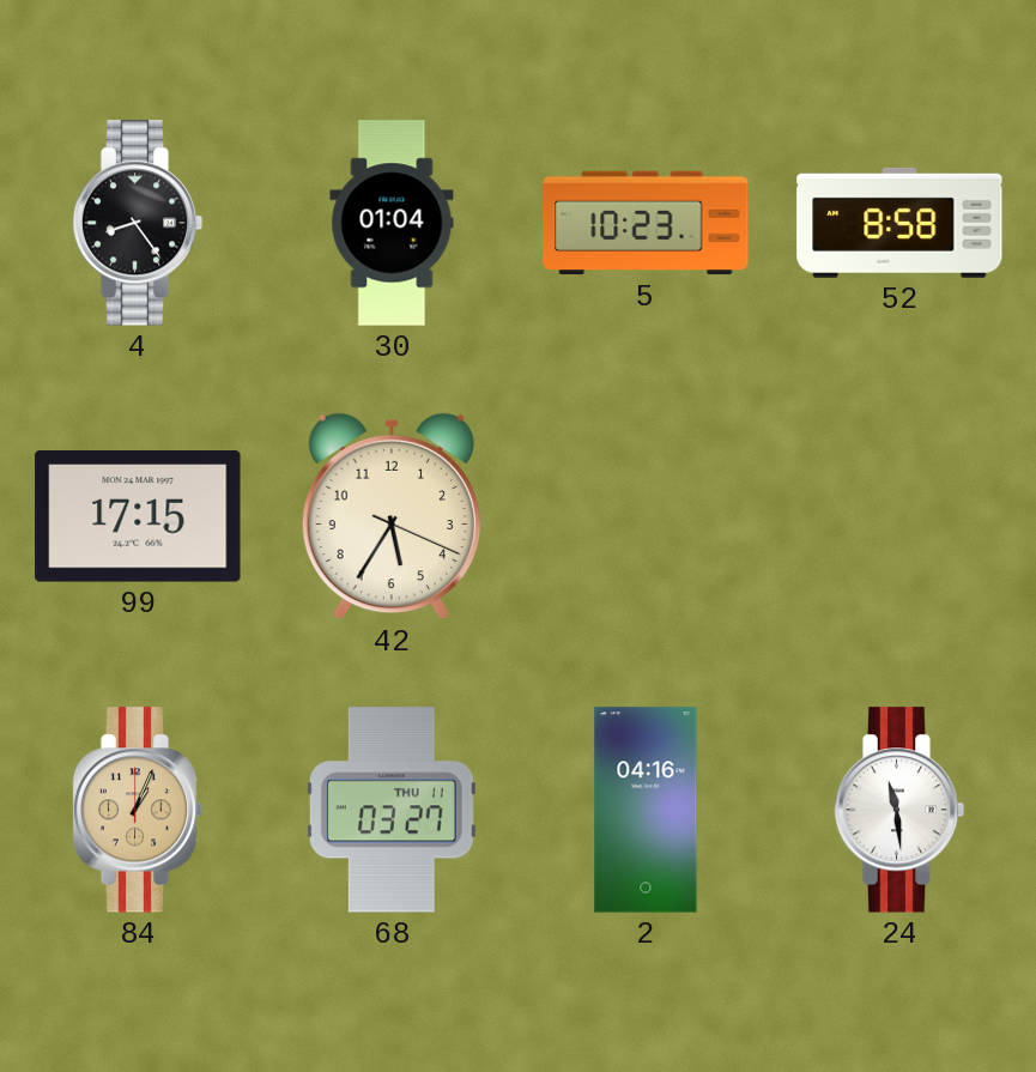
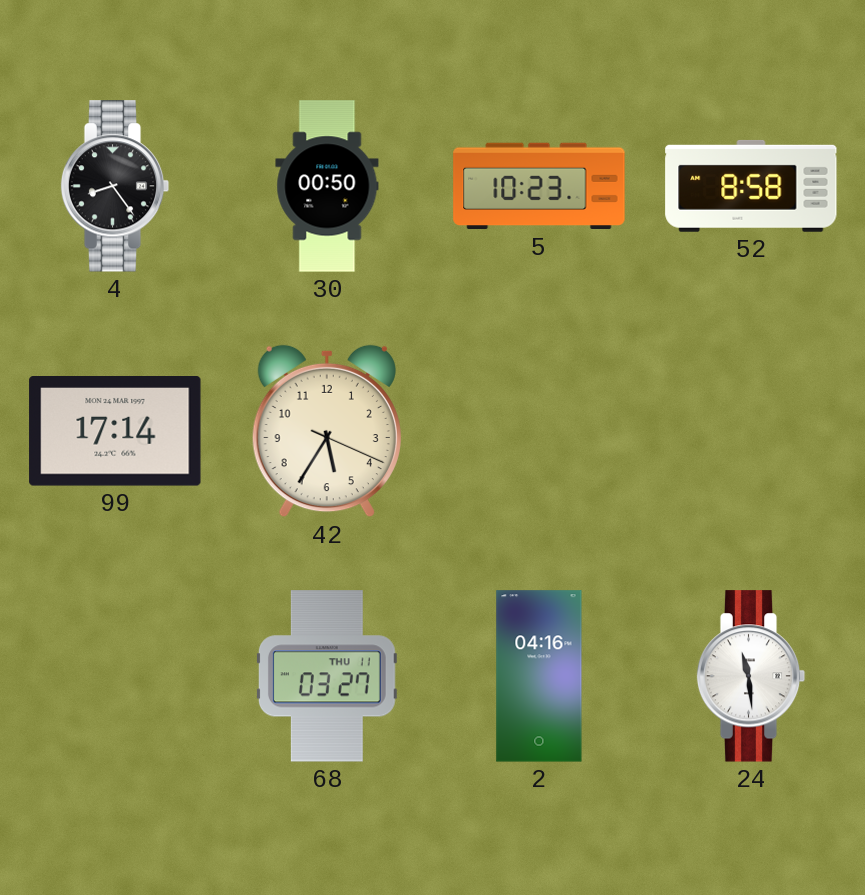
30: 01:04 -> 00:50
99: 17:15 -> 17:14
84: 1:04 -> none
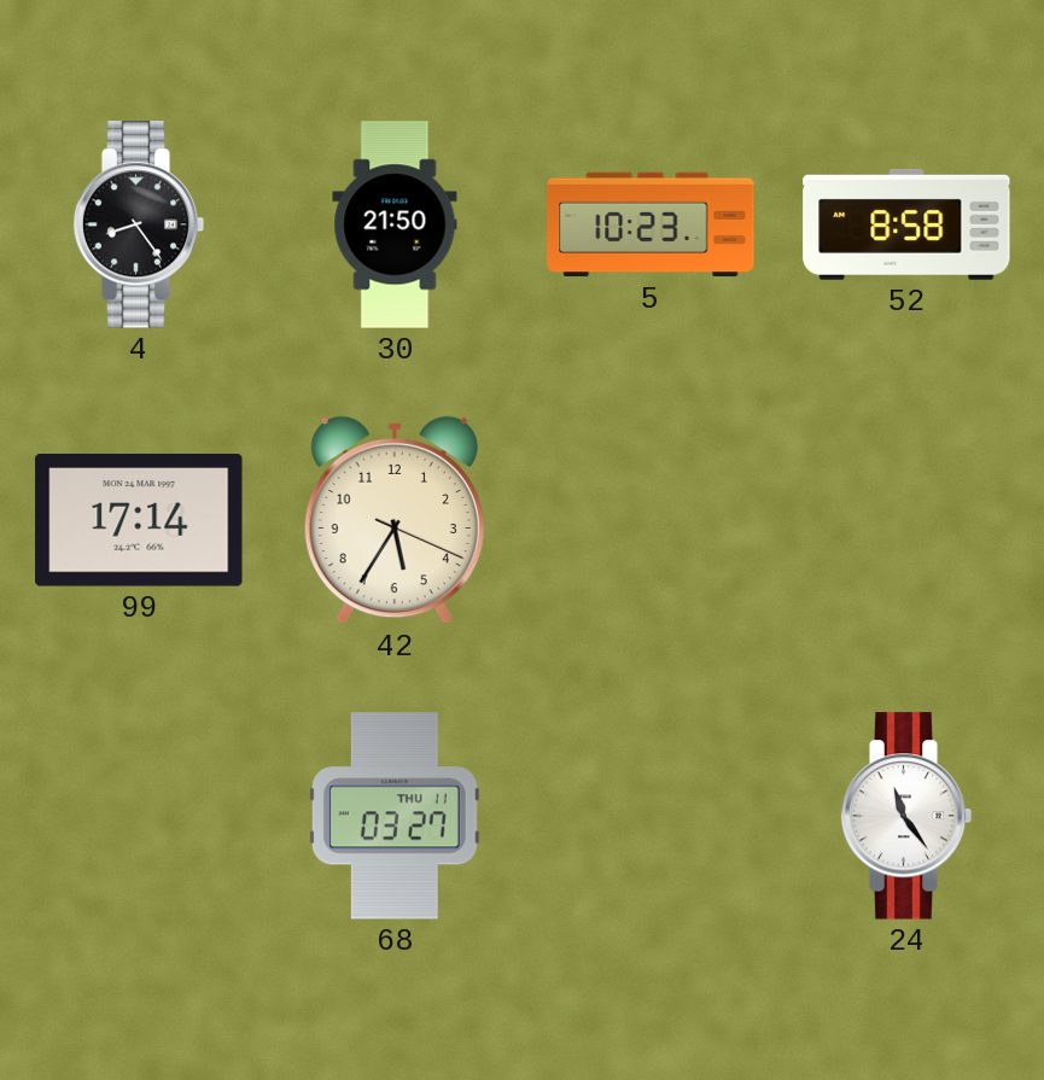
30: 00:50 -> 21:50
2: 04:16 -> none
24: 11:29 -> 11:24
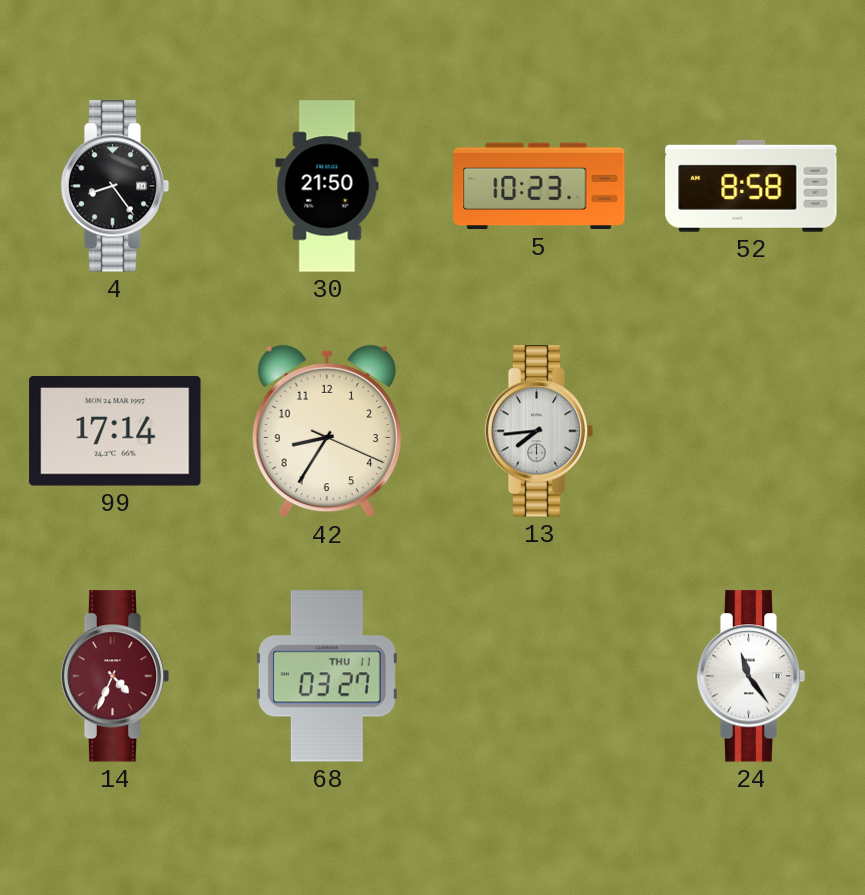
42: 5:35 -> 8:35
13: none -> 7:44
14: none -> 4:34
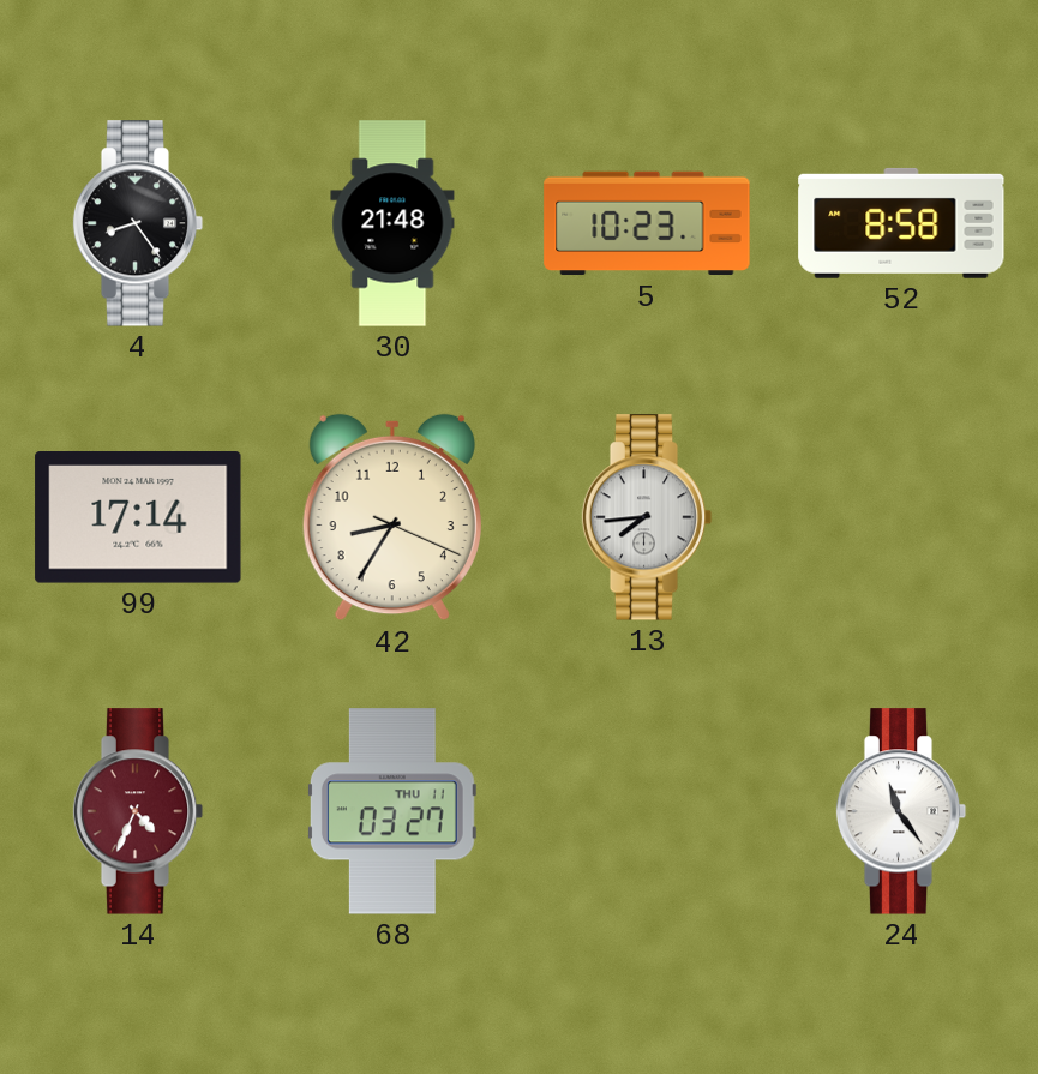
30: 21:50 -> 21:48
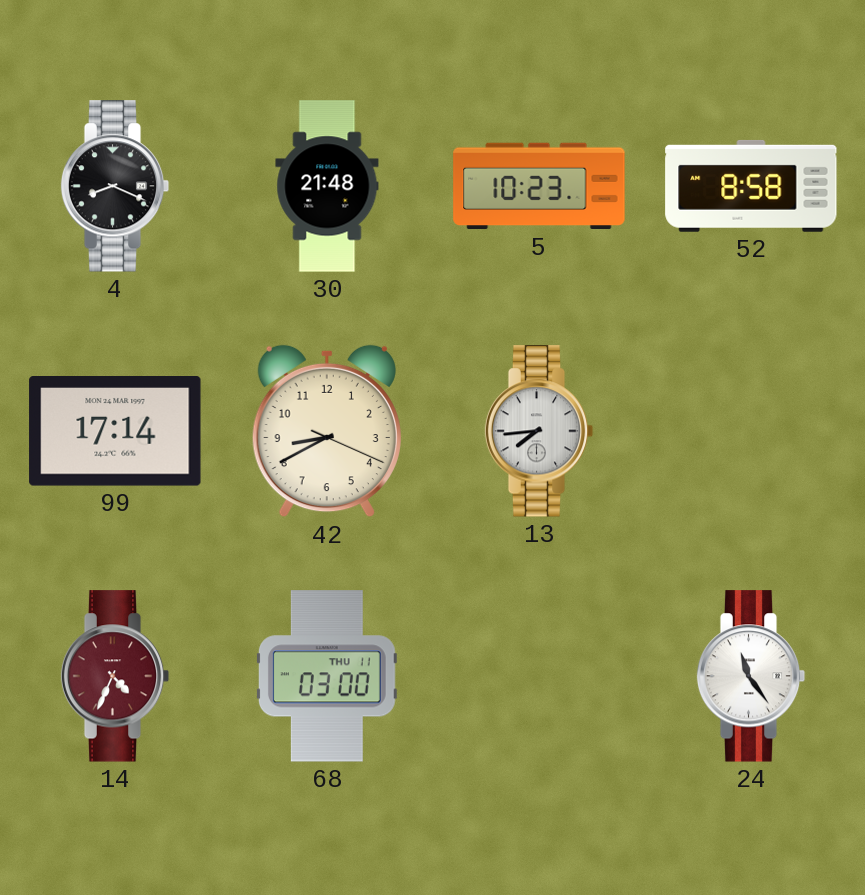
4: 8:24 -> 8:19
42: 8:35 -> 8:40
68: 03:27 -> 03:00
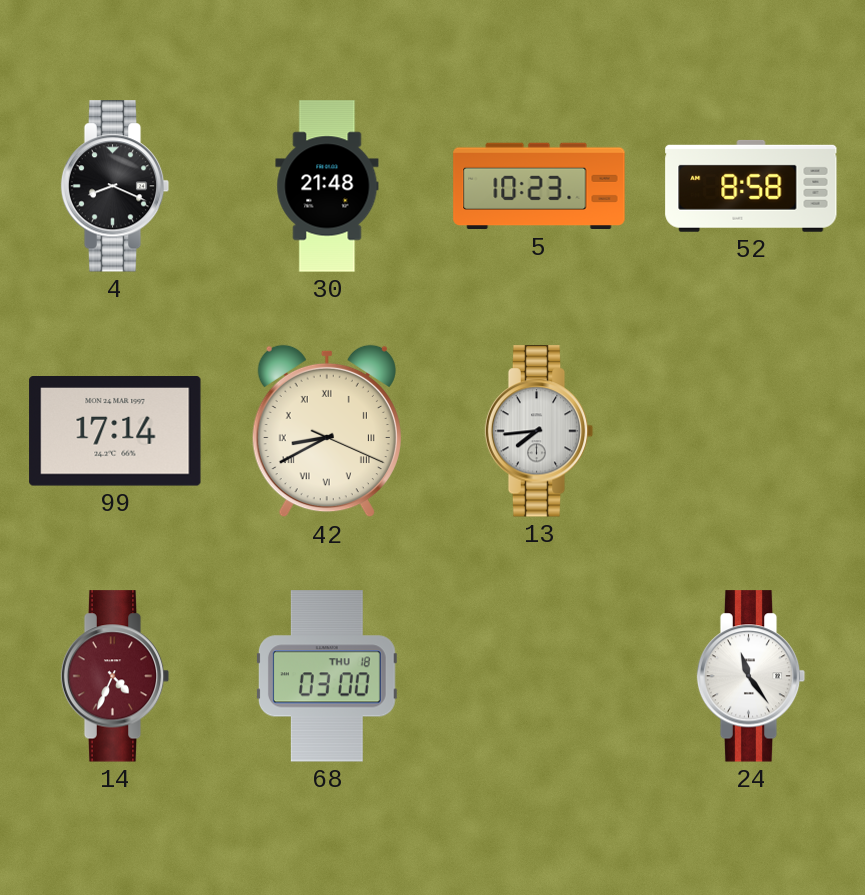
42 numerals: Arabic -> Roman
68 date: THU 11 -> THU 18
